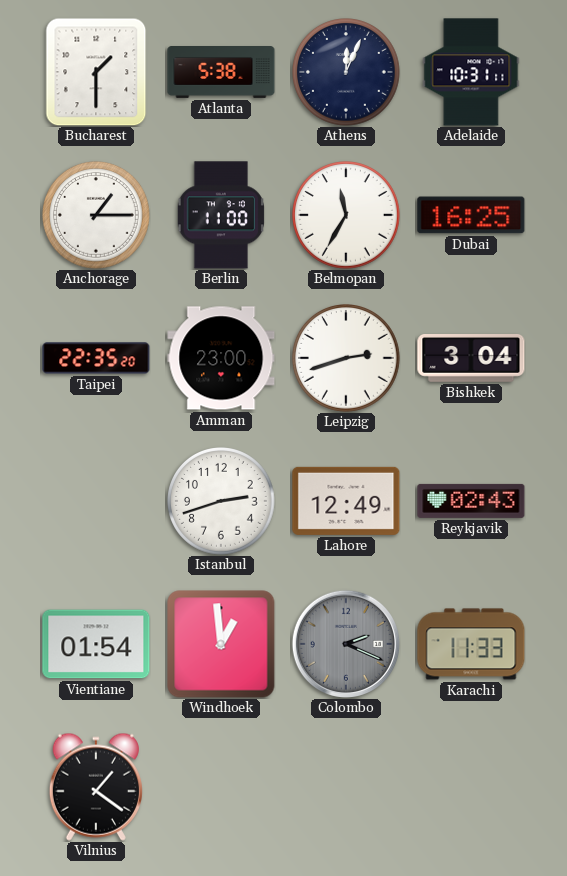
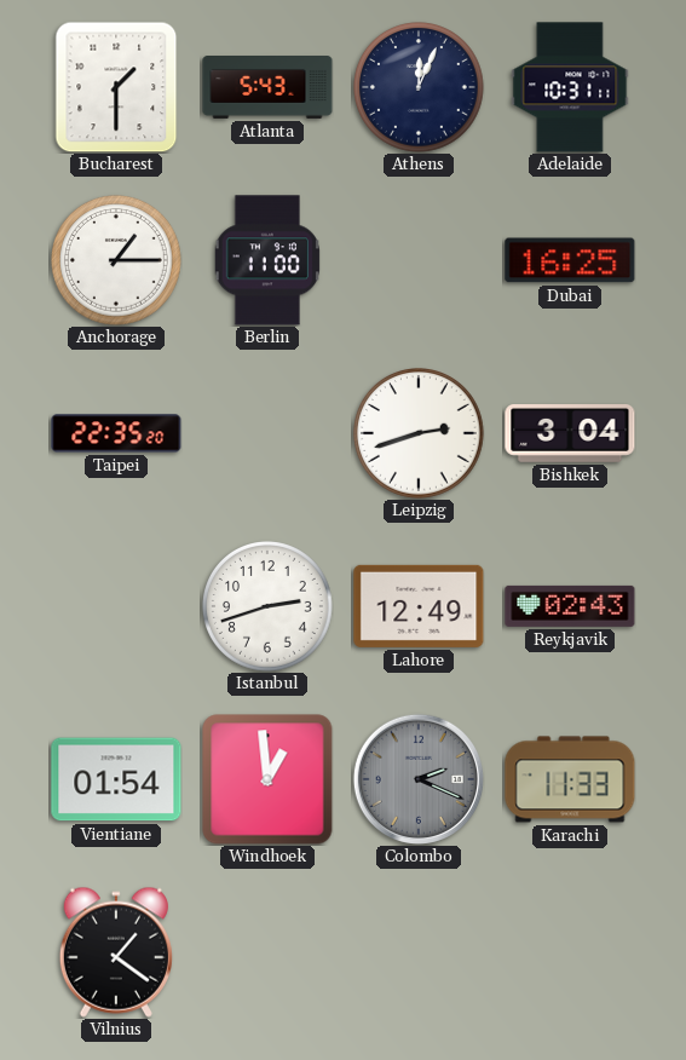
Atlanta: 5:38 -> 5:43
Belmopan: 11:35 -> none
Amman: 23:00 -> none
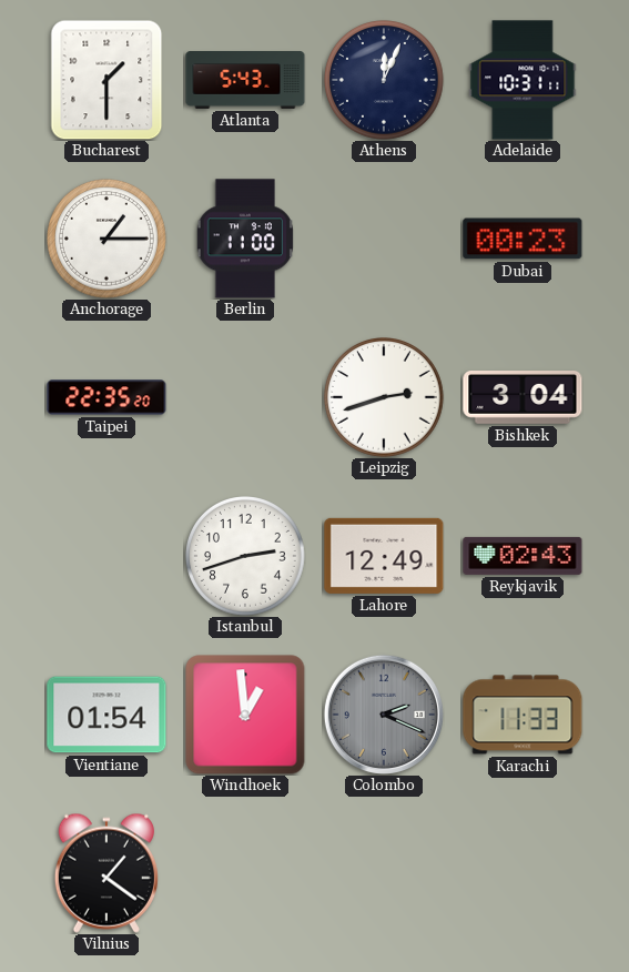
Dubai: 16:25 -> 00:23
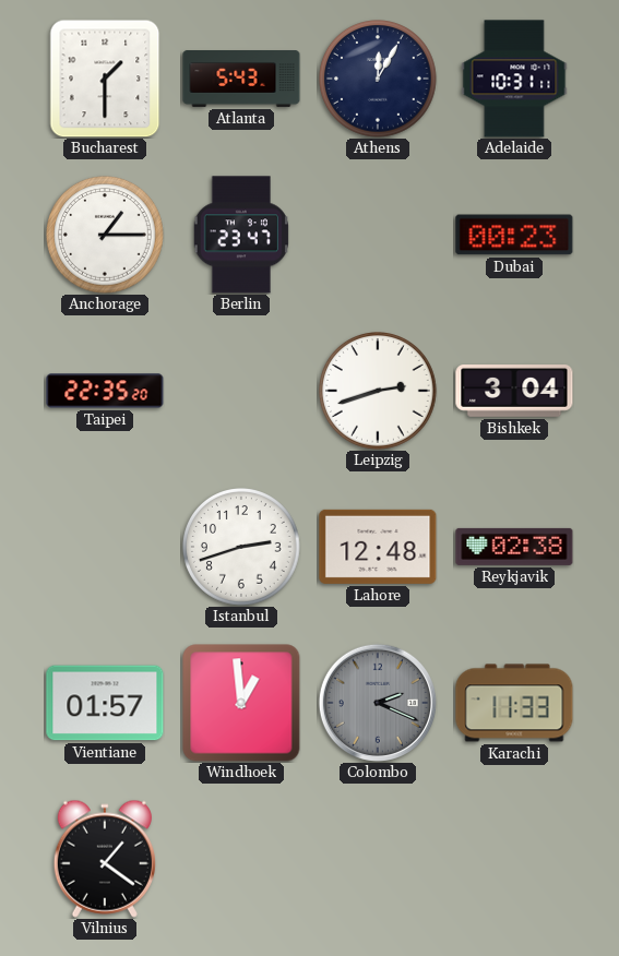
Athens: 12:04 -> 12:05
Berlin: 11:00 -> 23:47
Lahore: 12:49 -> 12:48
Reykjavik: 02:43 -> 02:38
Vientiane: 01:54 -> 01:57
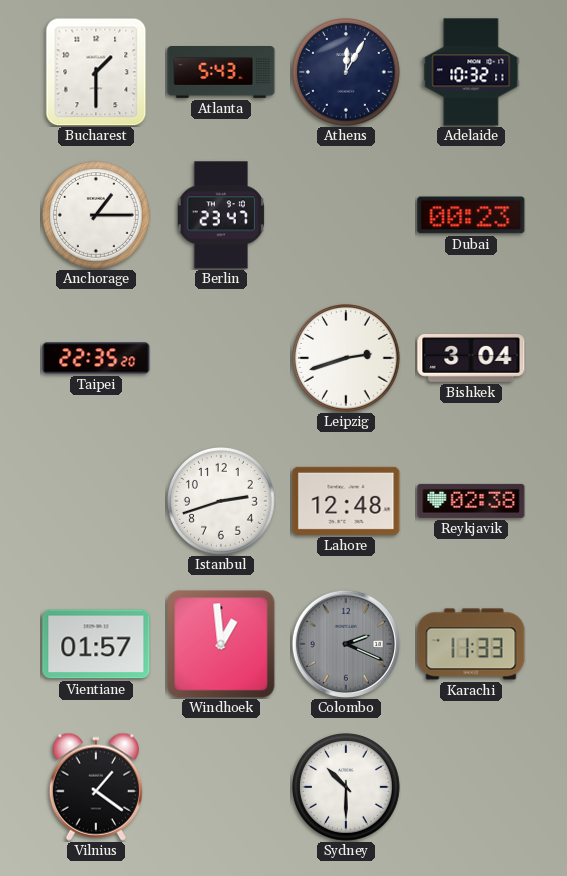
Adelaide: 10:31 -> 10:32
Sydney: none -> 10:30
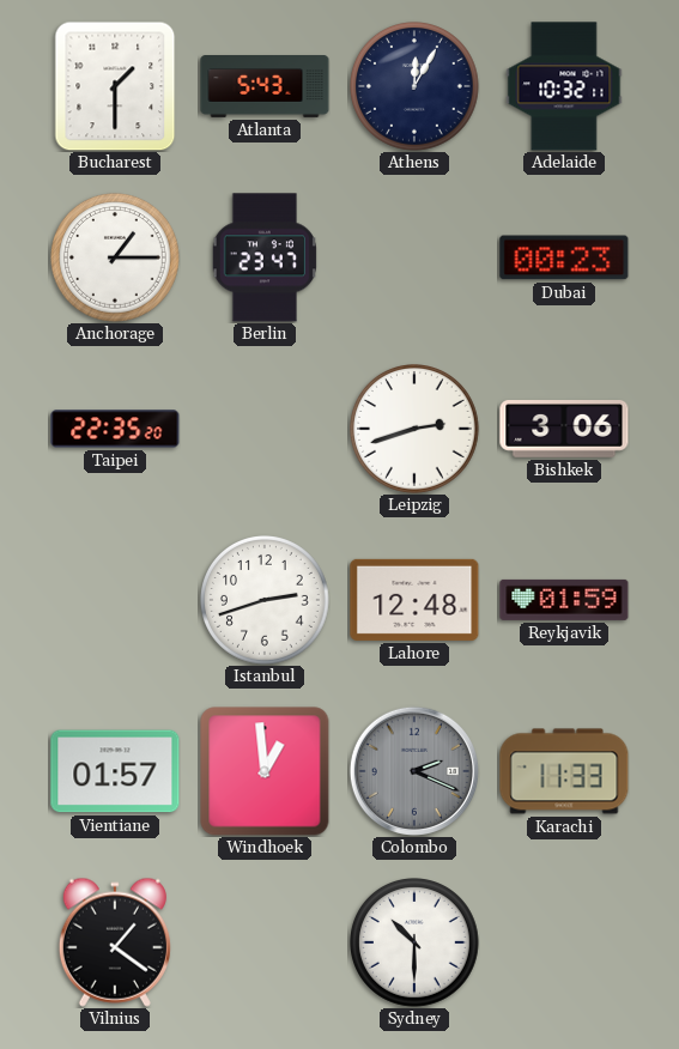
Bishkek: 3:04 -> 3:06
Reykjavik: 02:38 -> 01:59
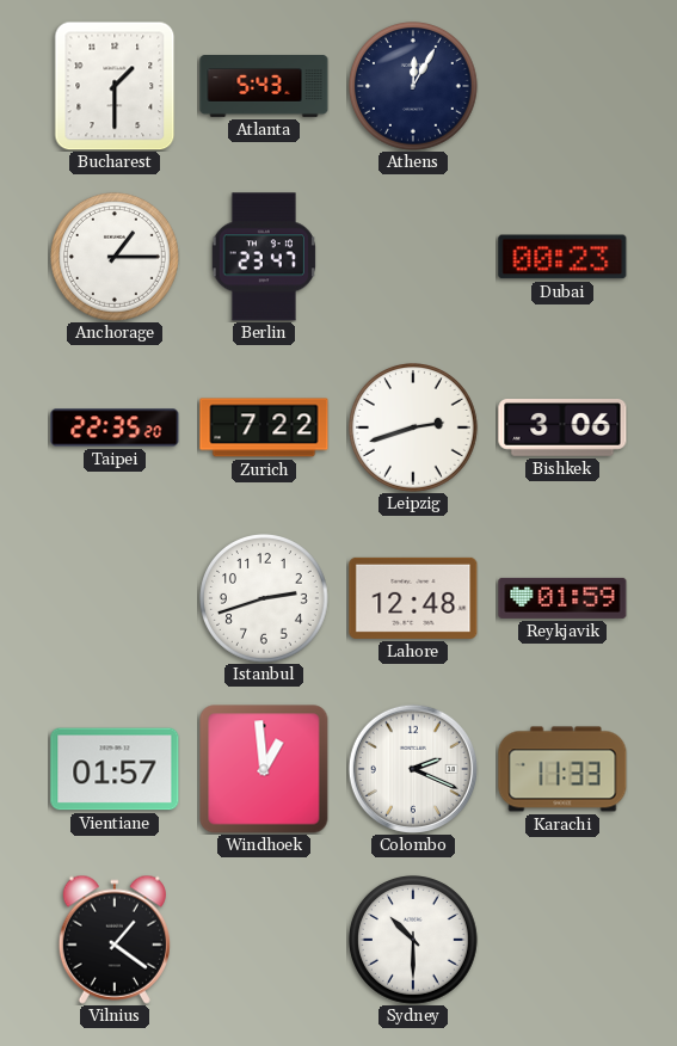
Adelaide: 10:32 -> none
Zurich: none -> 7:22
Colombo dial: grey -> white
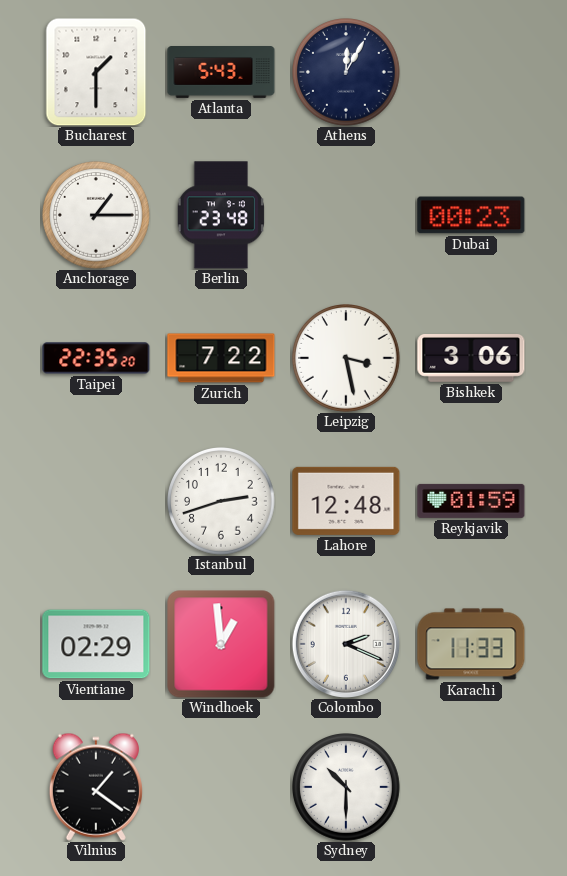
Berlin: 23:47 -> 23:48
Leipzig: 2:42 -> 3:28
Vientiane: 01:57 -> 02:29
